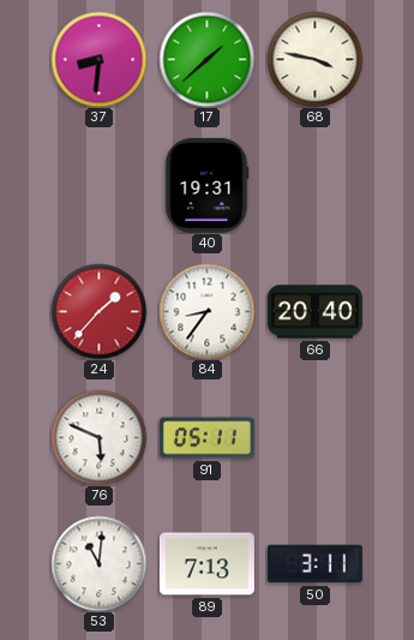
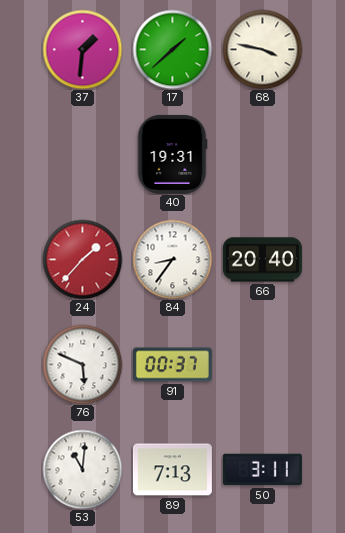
37: 8:31 -> 1:31
91: 05:11 -> 00:37
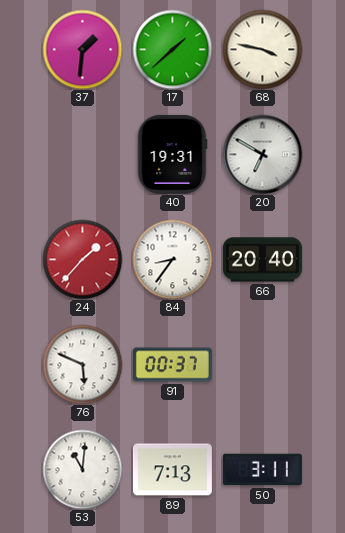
20: none -> 6:50
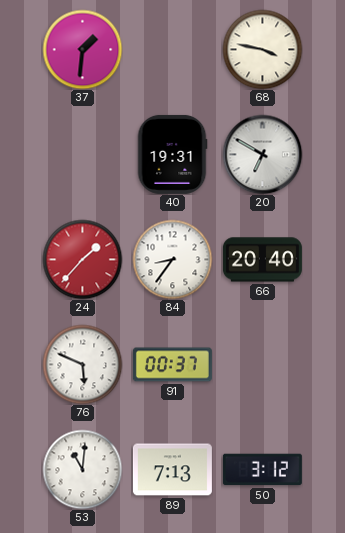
17: 1:38 -> none
50: 3:11 -> 3:12
